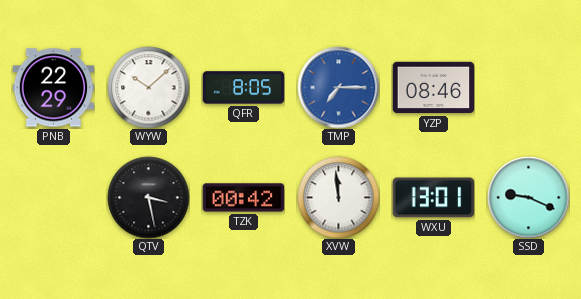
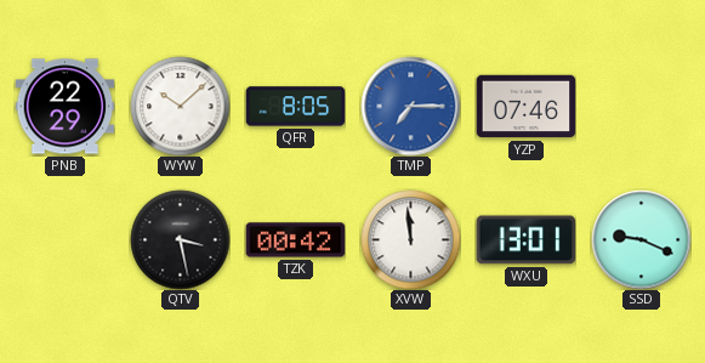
YZP: 08:46 -> 07:46
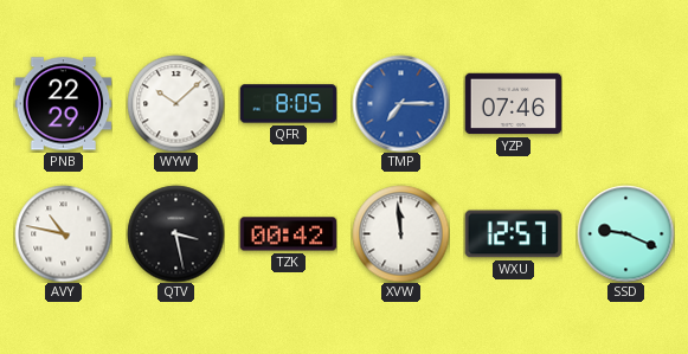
AVY: none -> 10:47
WXU: 13:01 -> 12:57
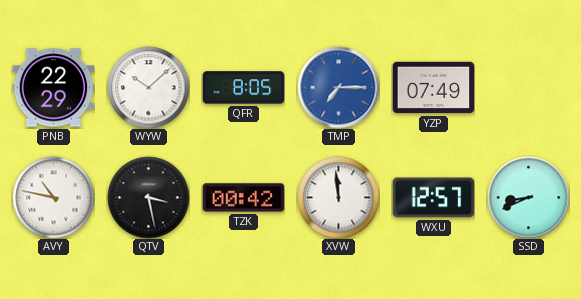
YZP: 07:46 -> 07:49
SSD: 9:19 -> 8:41
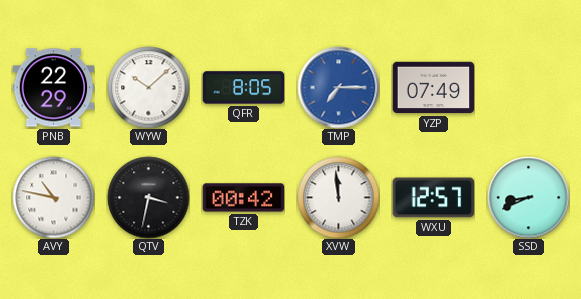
QTV: 3:28 -> 3:32
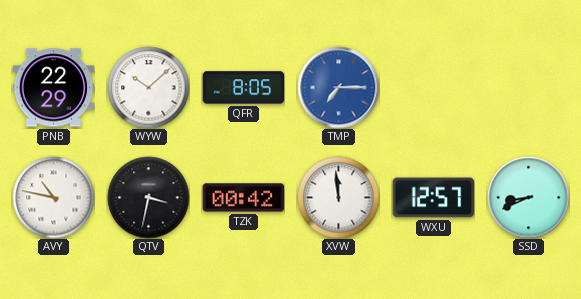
YZP: 07:49 -> none
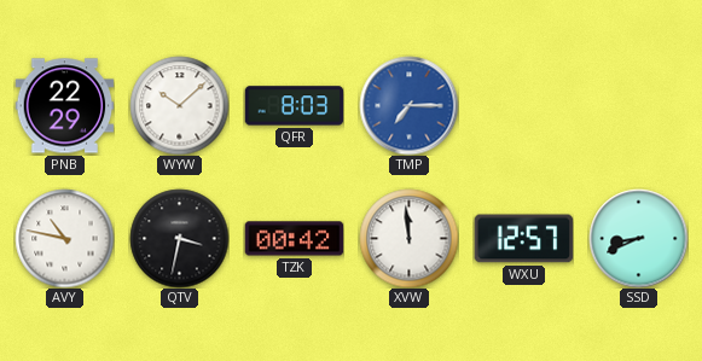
QFR: 8:05 -> 8:03
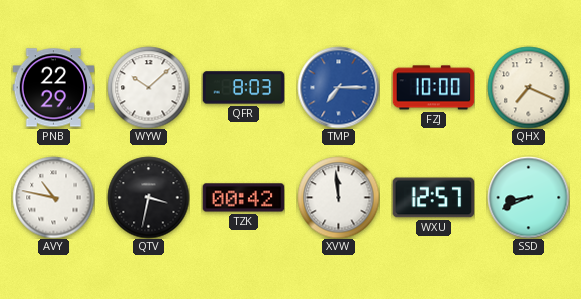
FZJ: none -> 10:00
QHX: none -> 7:19
